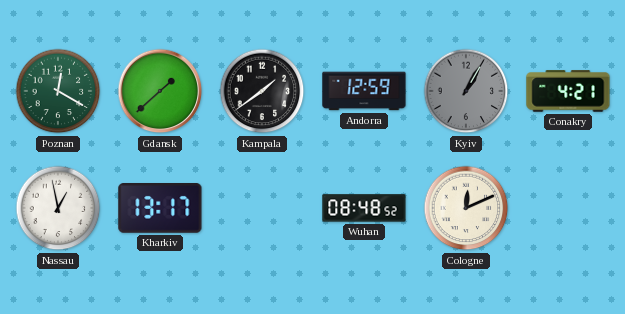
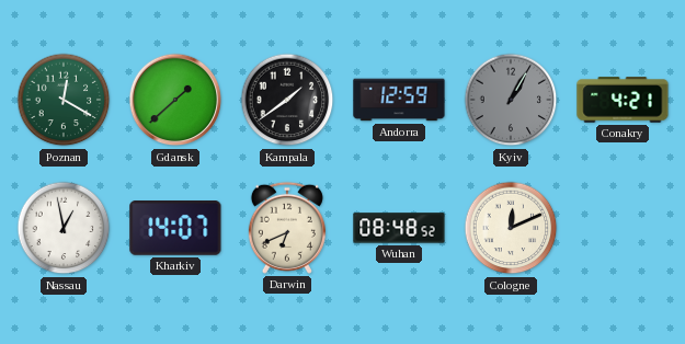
Kharkiv: 13:17 -> 14:07
Darwin: none -> 6:41
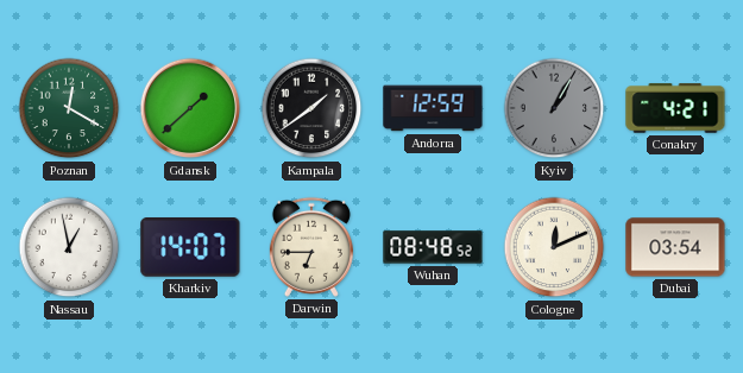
Darwin: 6:41 -> 6:45
Dubai: none -> 03:54
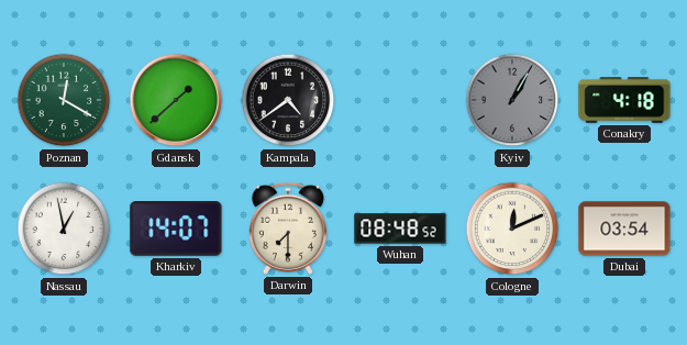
Kampala: 1:39 -> 4:39
Andorra: 12:59 -> none
Conakry: 4:21 -> 4:18
Darwin: 6:45 -> 7:30
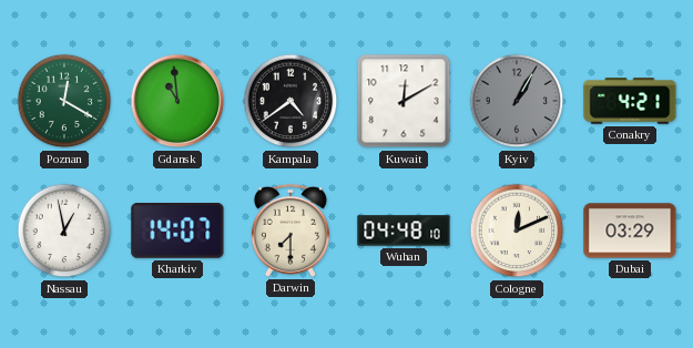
Gdansk: 1:38 -> 10:59
Kuwait: none -> 12:10
Conakry: 4:18 -> 4:21
Wuhan: 08:48 -> 04:48
Dubai: 03:54 -> 03:29
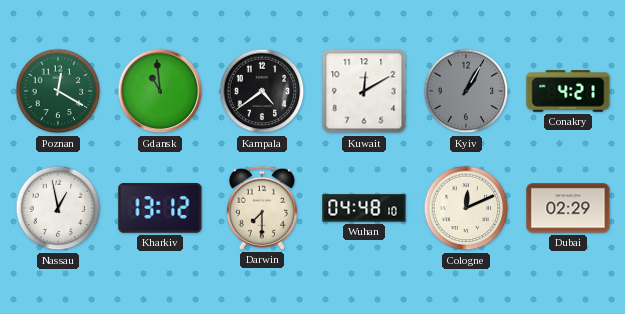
Kharkiv: 14:07 -> 13:12
Dubai: 03:29 -> 02:29
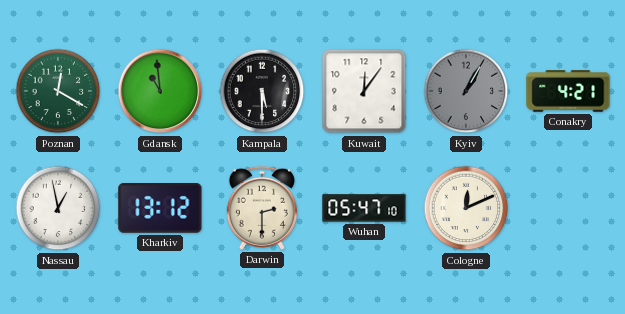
Kampala: 4:39 -> 5:30
Kuwait: 12:10 -> 12:06
Darwin: 7:30 -> 2:30
Wuhan: 04:48 -> 05:47
Dubai: 02:29 -> none
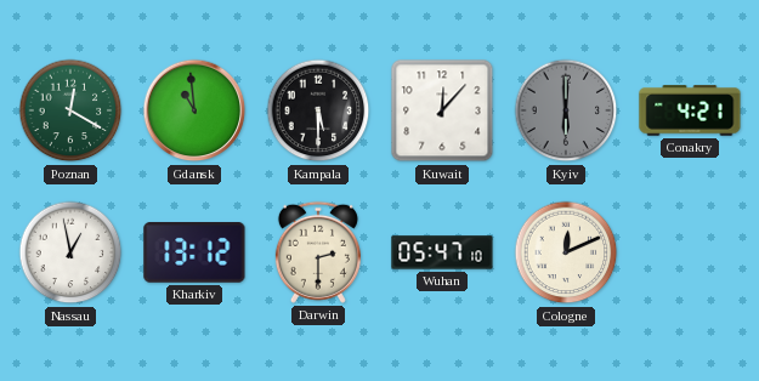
Kuwait: 12:06 -> 12:07
Kyiv: 1:05 -> 6:00
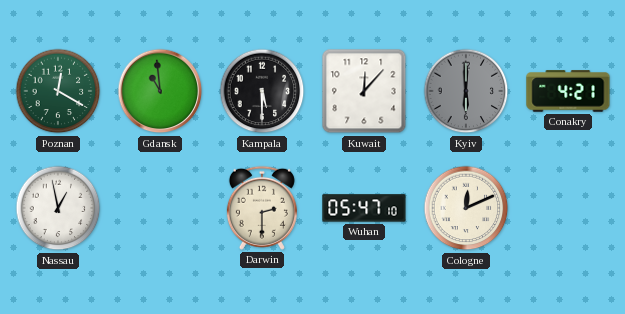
Kharkiv: 13:12 -> none
